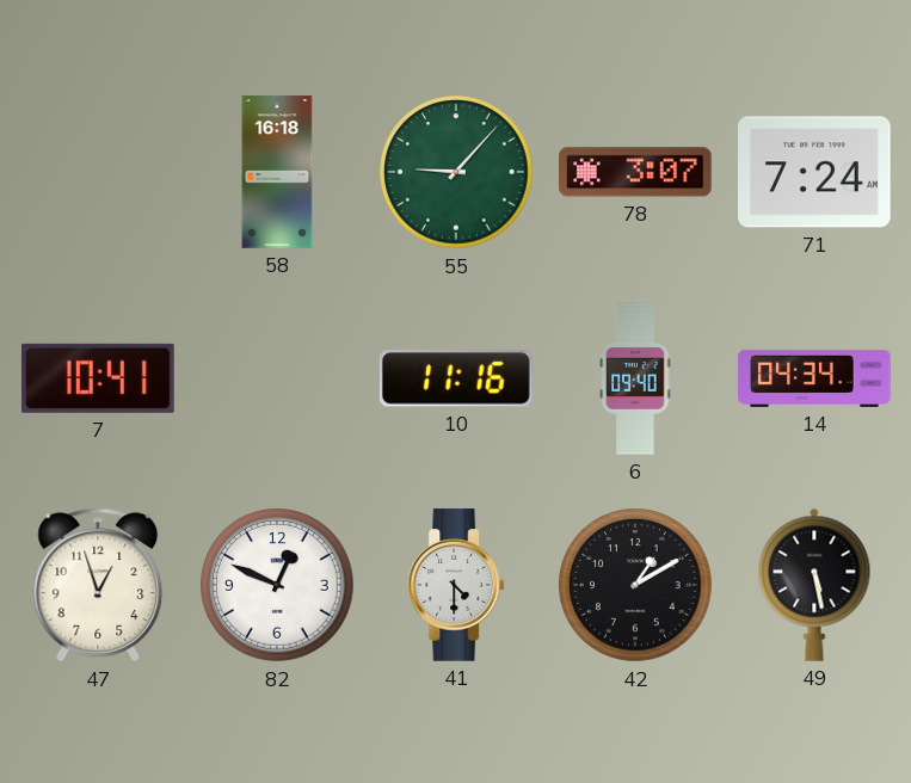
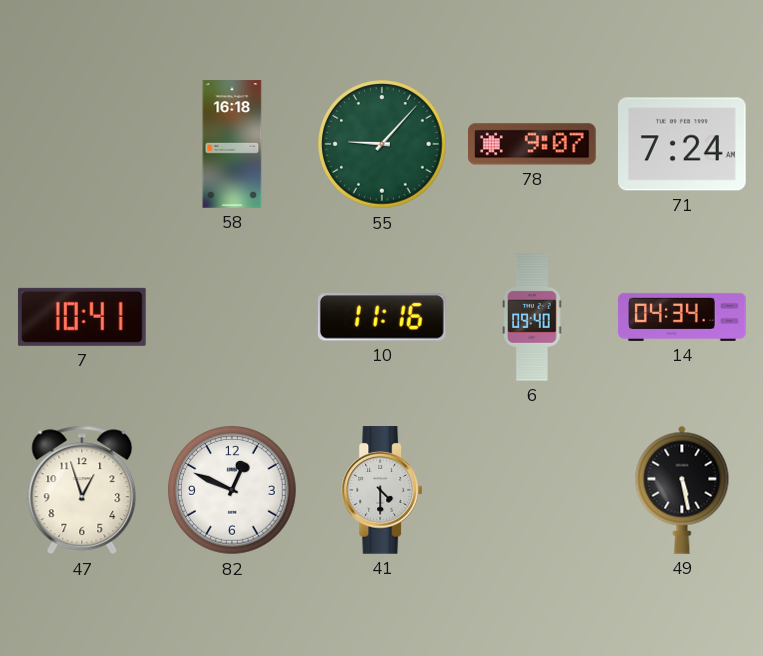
78: 3:07 -> 9:07
42: 1:10 -> none
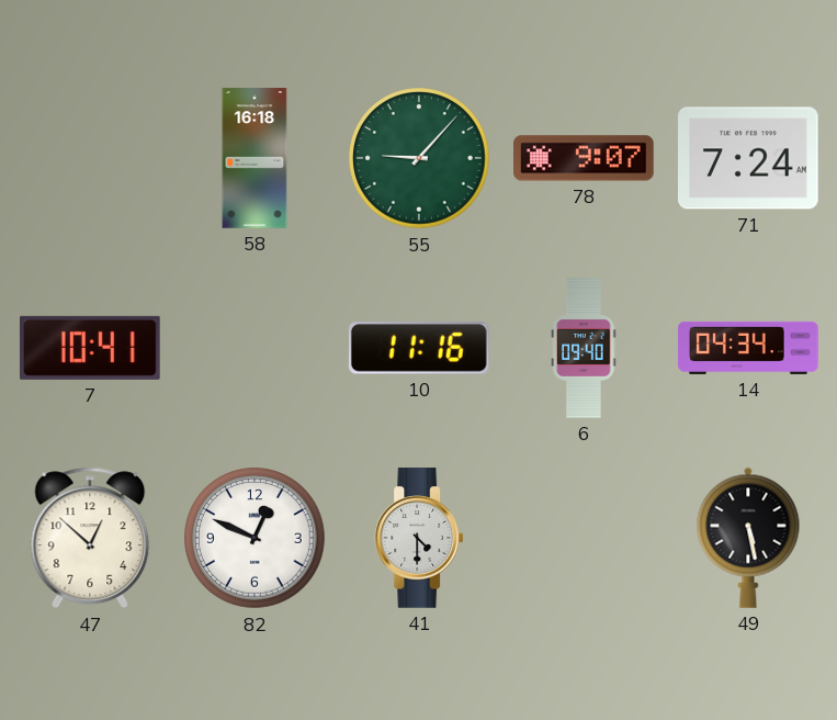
47: 12:57 -> 12:52
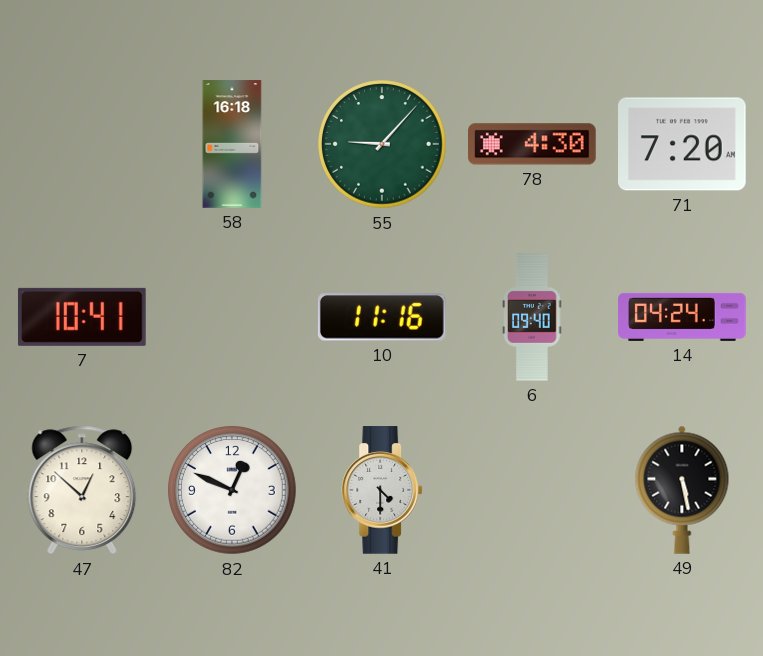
78: 9:07 -> 4:30
71: 7:24 -> 7:20
14: 04:34 -> 04:24
